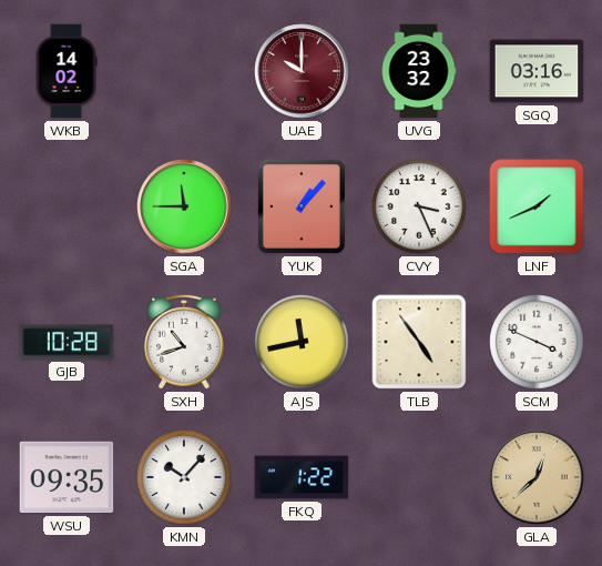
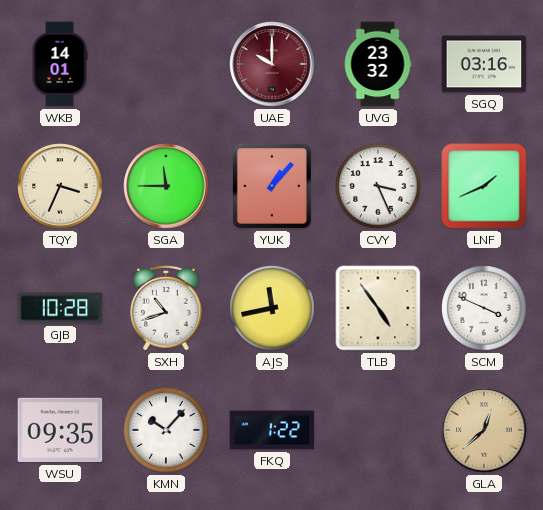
WKB: 14:02 -> 14:01
TQY: none -> 3:34
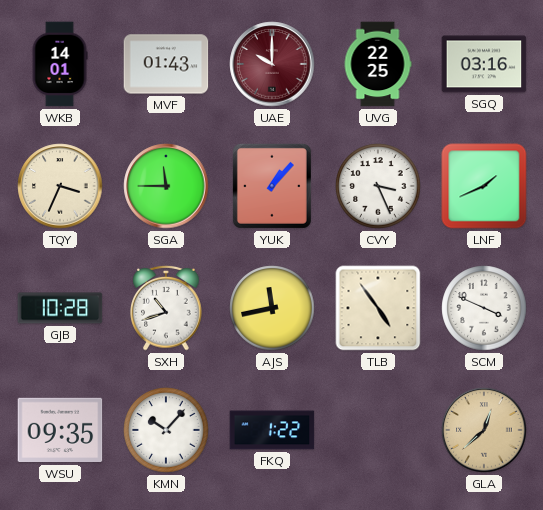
MVF: none -> 01:43
UVG: 23:32 -> 22:25
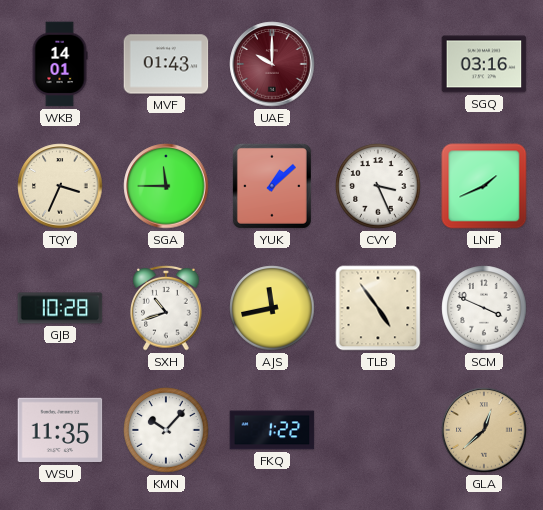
UVG: 22:25 -> none
YUK: 1:07 -> 1:08
WSU: 09:35 -> 11:35
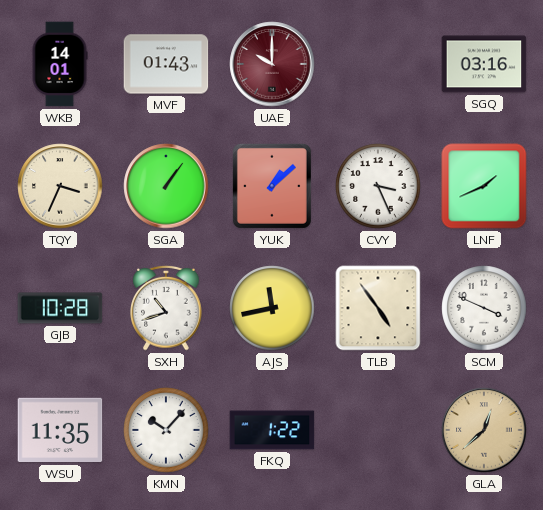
SGA: 11:45 -> 1:06
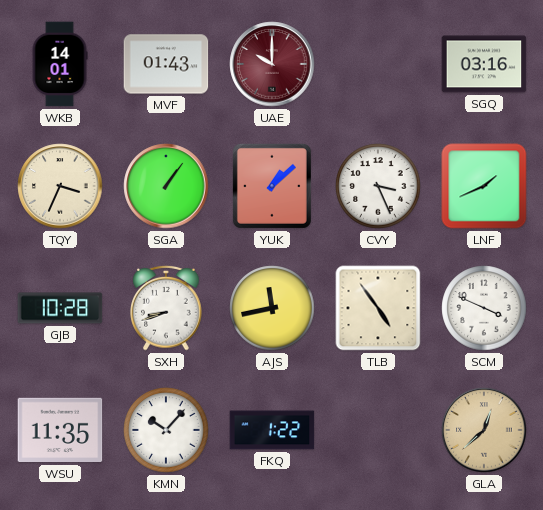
SXH: 10:42 -> 8:42
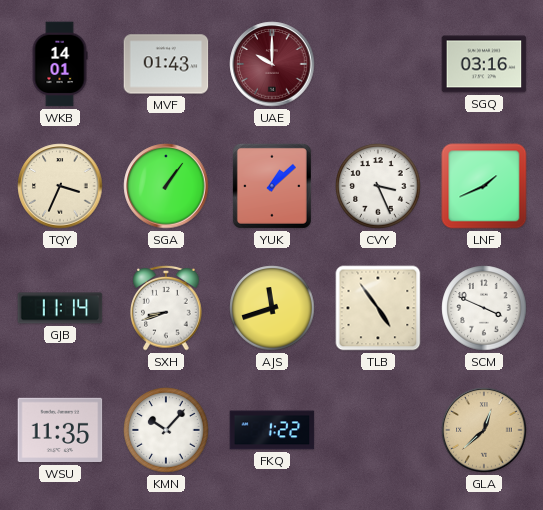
GJB: 10:28 -> 11:14
AJS: 11:43 -> 11:42
